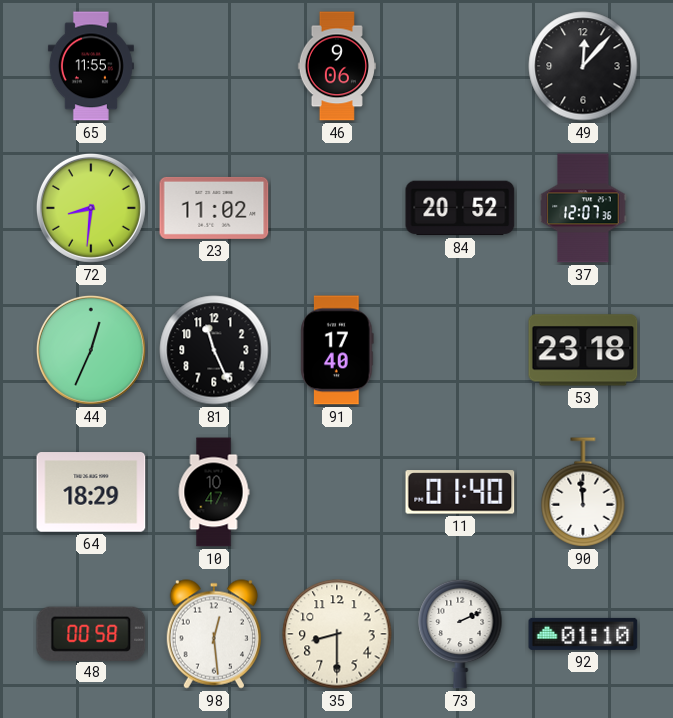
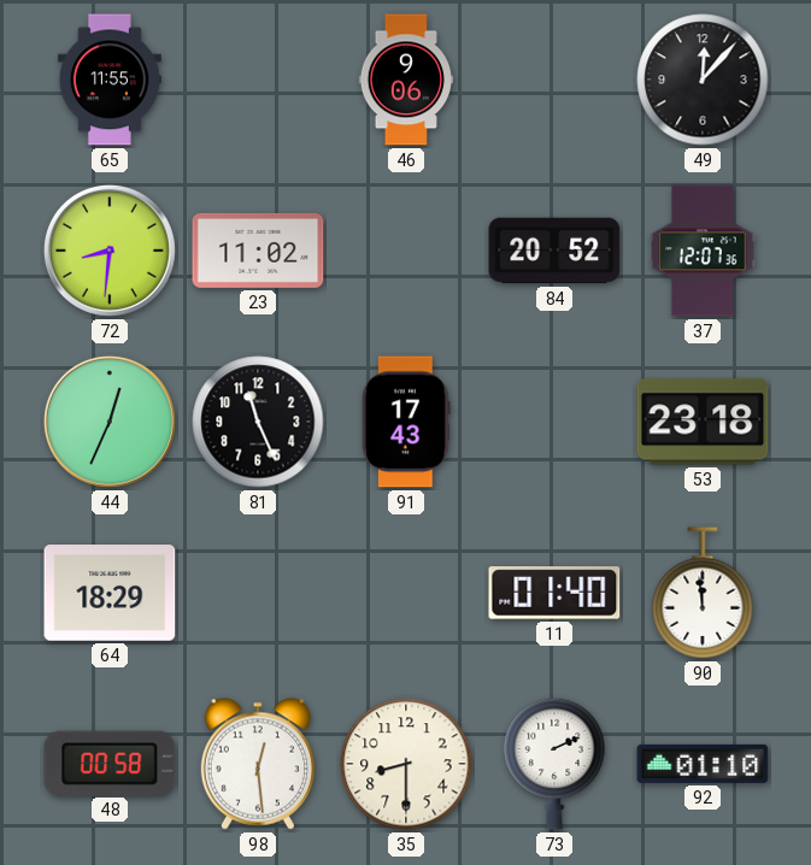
91: 17:40 -> 17:43
10: 10:47 -> none
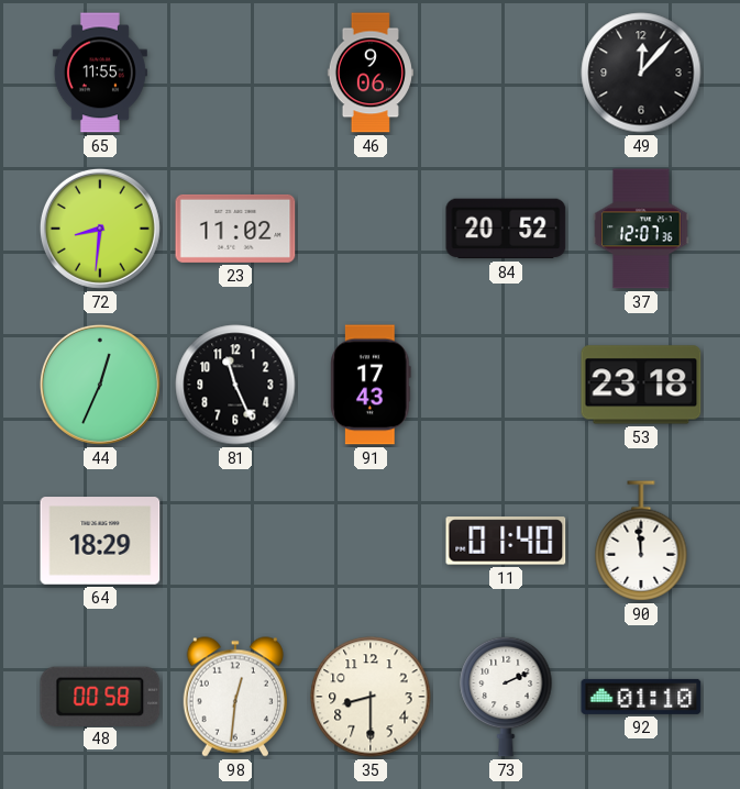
98: 12:29 -> 12:31
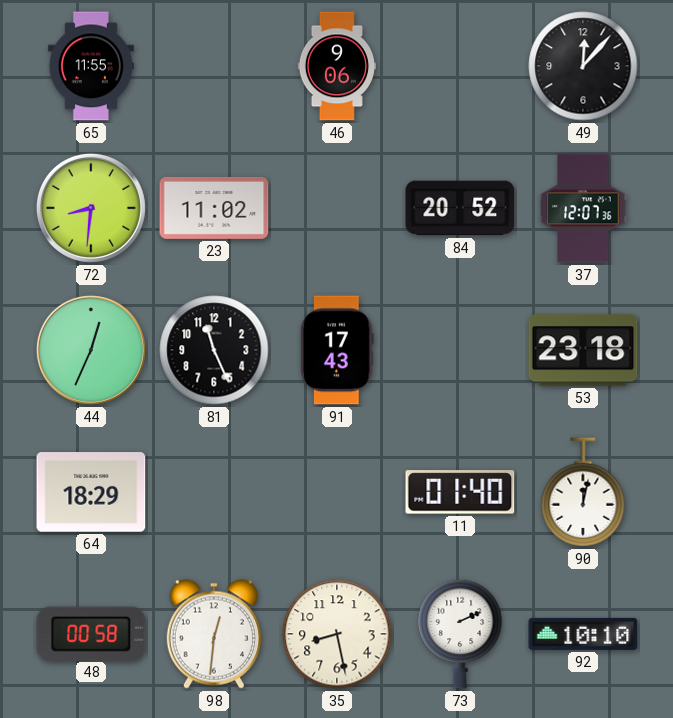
90: 11:59 -> 12:02
35: 8:30 -> 8:28
92: 01:10 -> 10:10
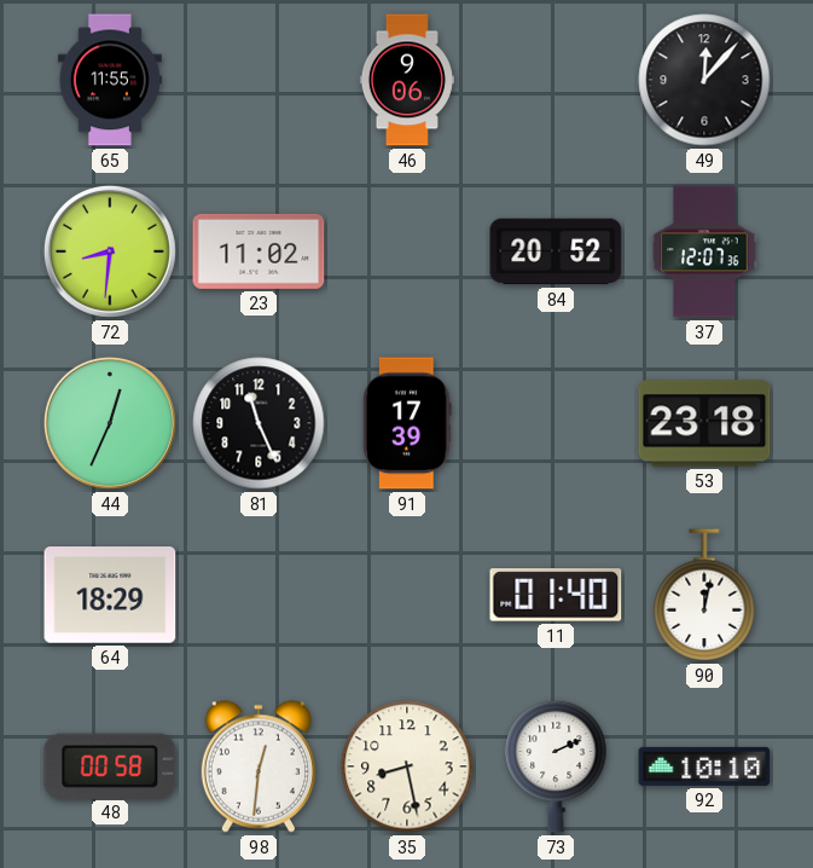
91: 17:43 -> 17:39
